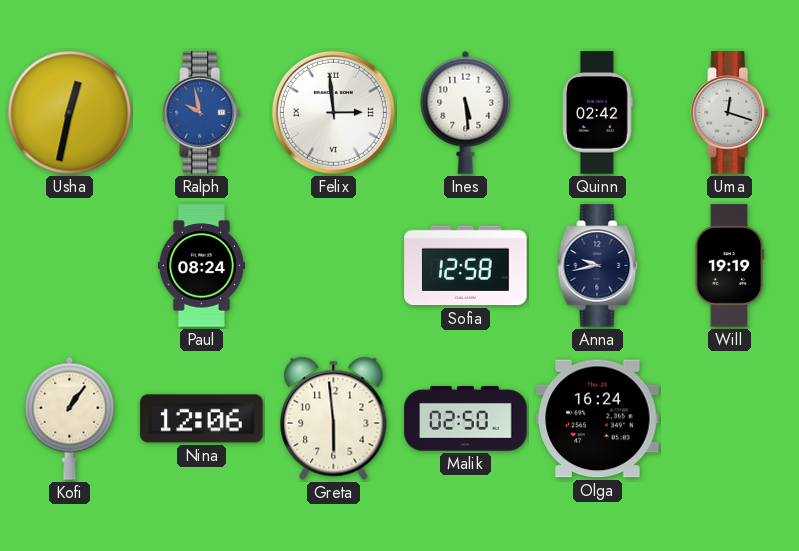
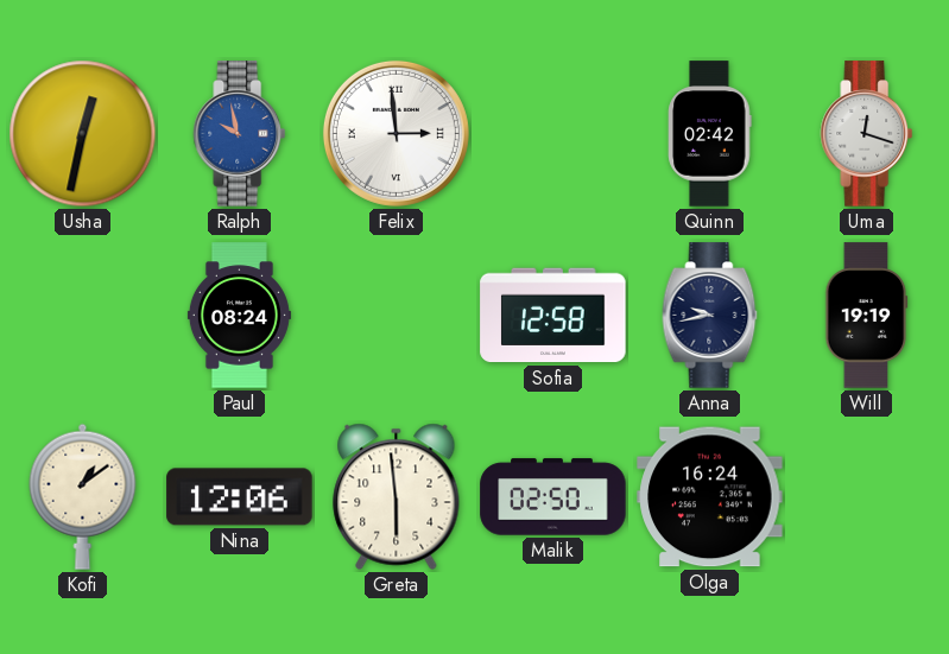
Ines: 5:29 -> none
Kofi: 1:06 -> 1:09
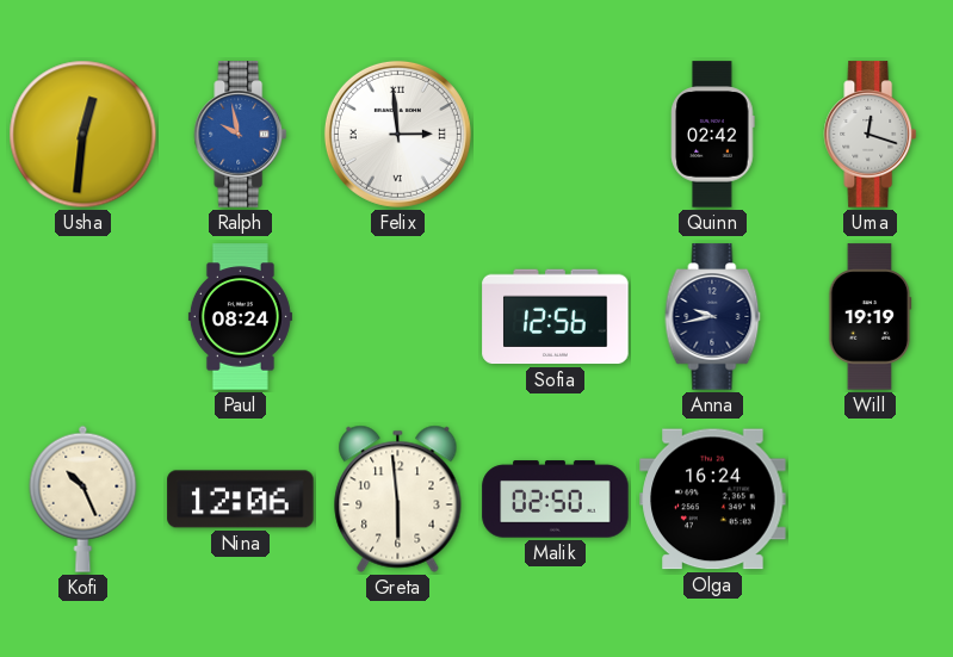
Usha: 12:32 -> 12:31
Sofia: 12:58 -> 12:56
Kofi: 1:09 -> 10:26
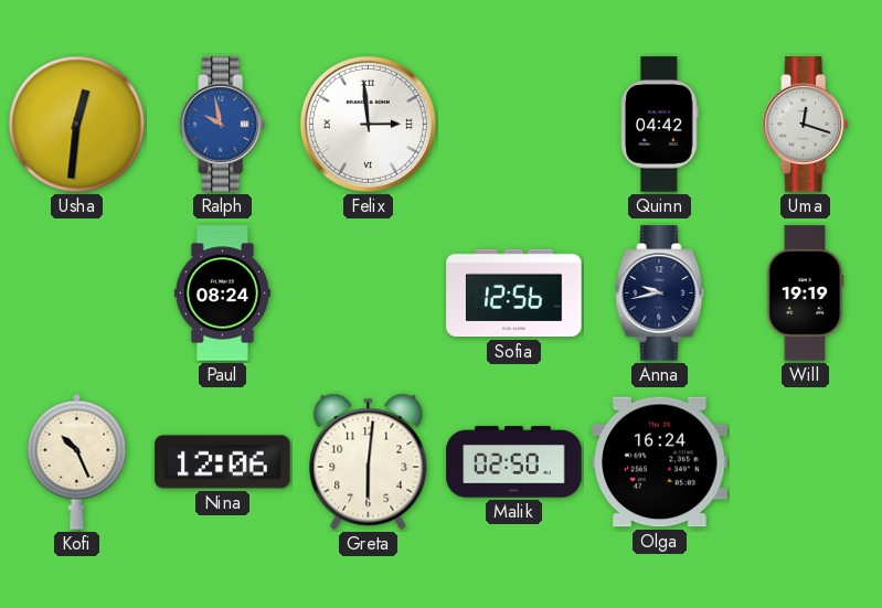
Quinn: 02:42 -> 04:42
Greta: 5:59 -> 6:01
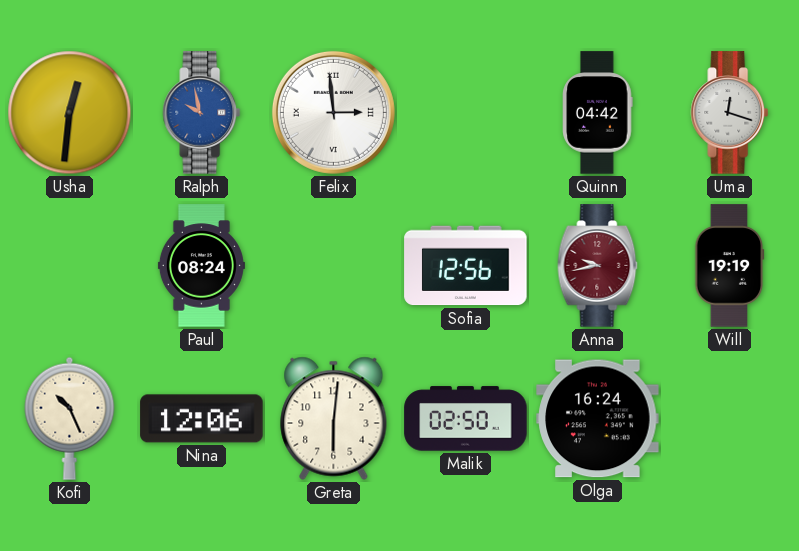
Anna dial: navy -> burgundy
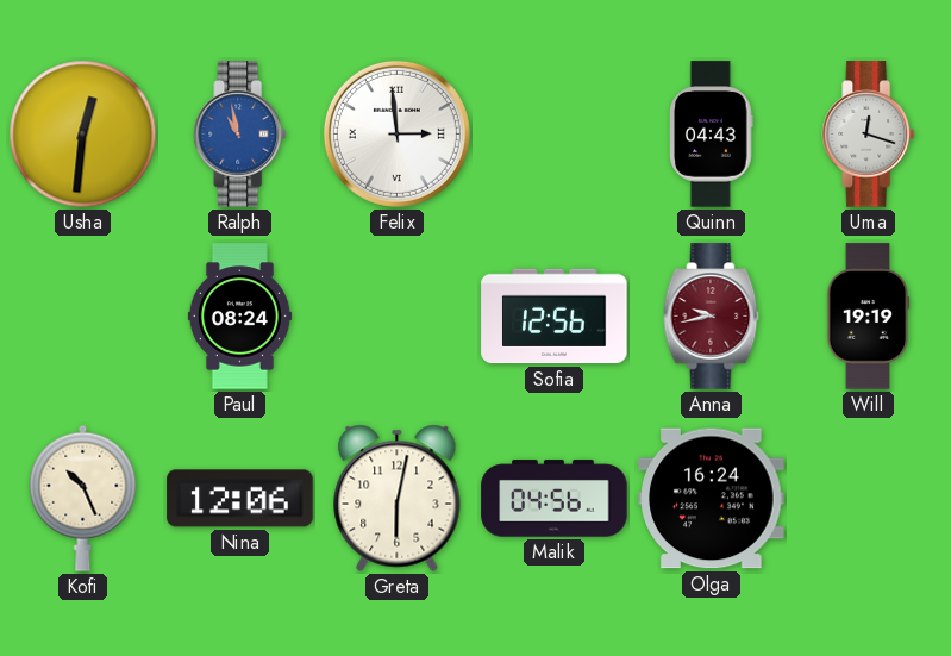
Ralph: 9:58 -> 10:58
Quinn: 04:42 -> 04:43
Greta: 6:01 -> 6:02
Malik: 02:50 -> 04:56
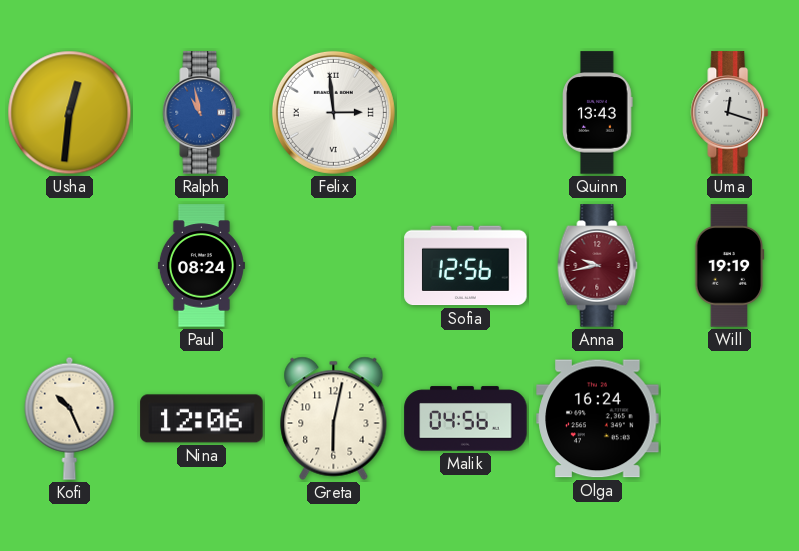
Quinn: 04:43 -> 13:43
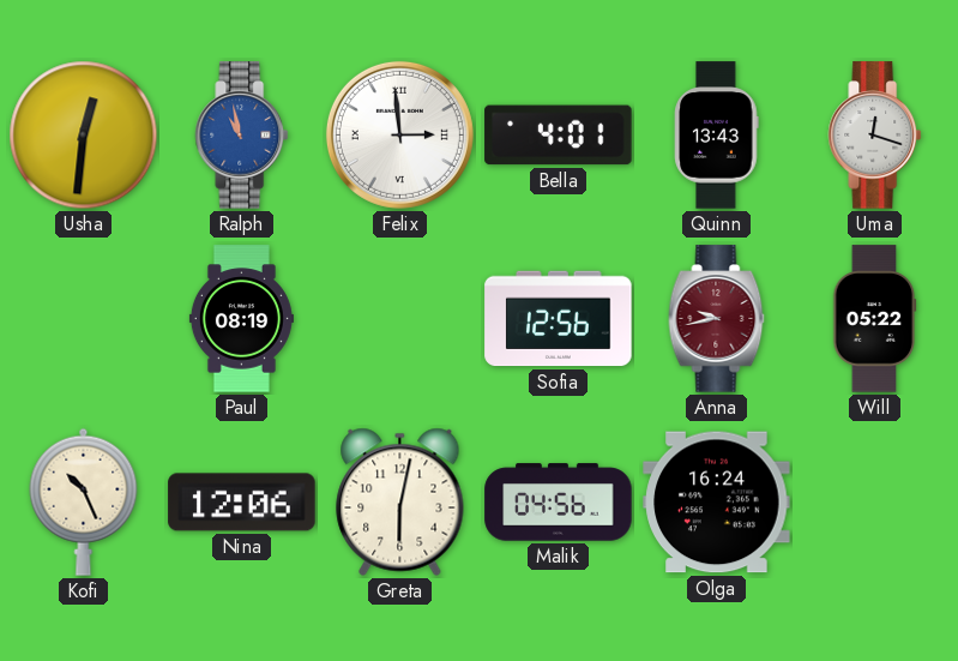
Bella: none -> 4:01
Paul: 08:24 -> 08:19
Will: 19:19 -> 05:22
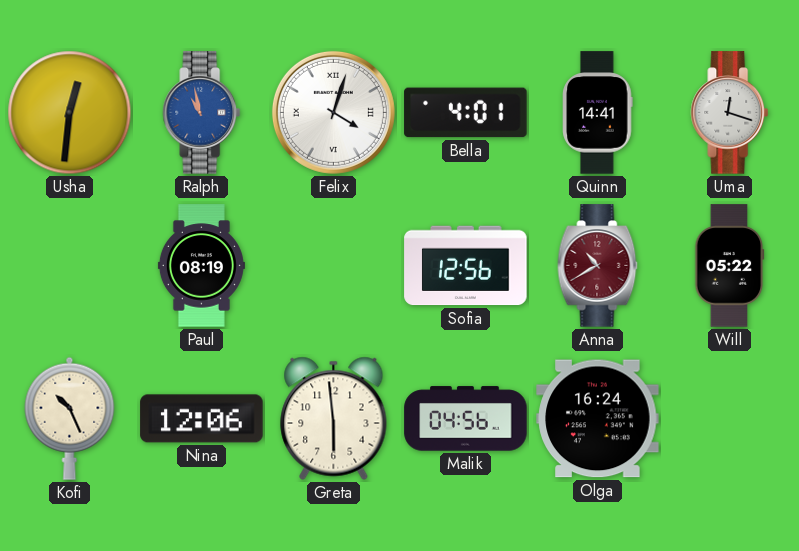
Felix: 2:59 -> 4:03
Quinn: 13:43 -> 14:41
Anna: 9:43 -> 10:40
Greta: 6:02 -> 5:59
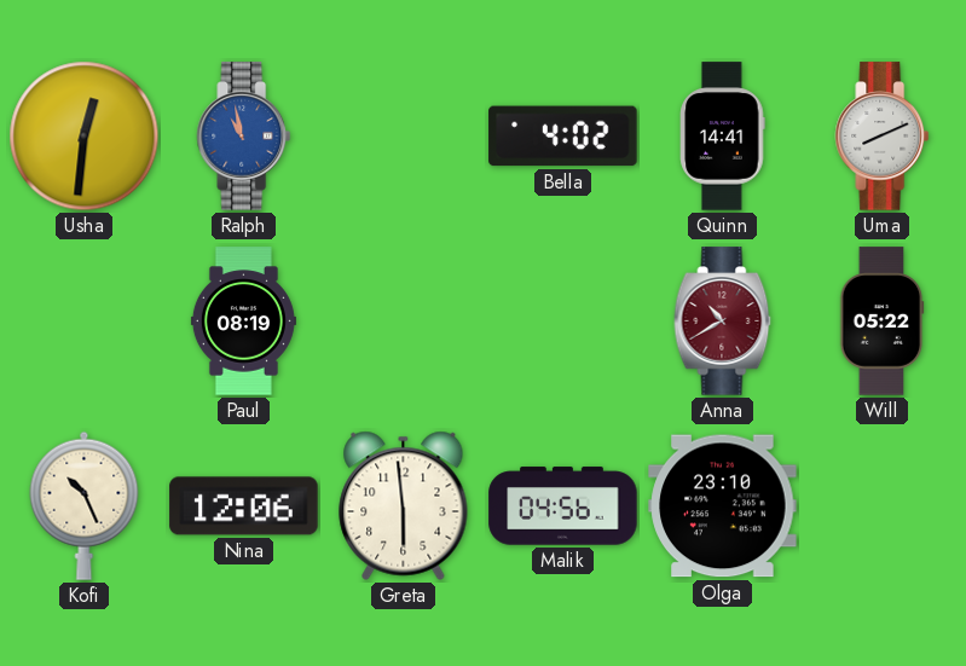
Felix: 4:03 -> none
Bella: 4:01 -> 4:02
Uma: 12:18 -> 8:11
Sofia: 12:56 -> none
Olga: 16:24 -> 23:10
